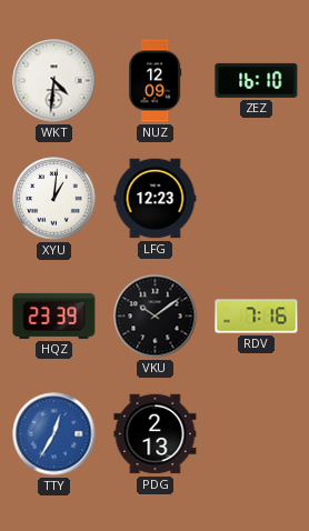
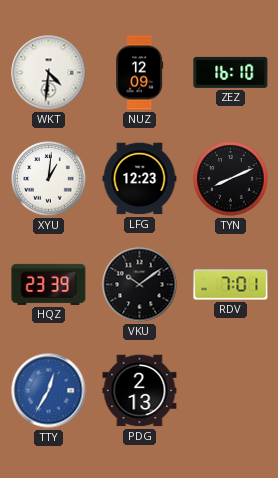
TYN: none -> 8:11
RDV: 7:16 -> 7:01
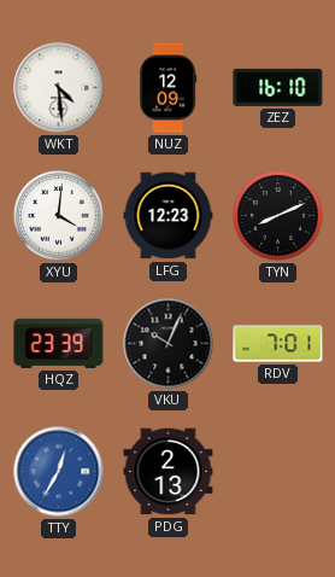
WKT: 4:31 -> 4:29
XYU: 1:01 -> 4:01
VKU: 10:09 -> 10:04
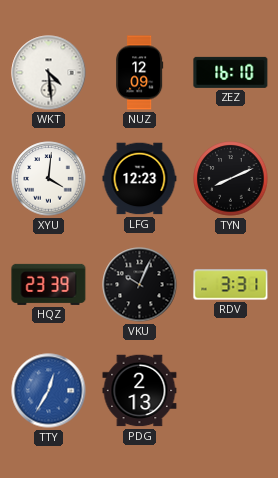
RDV: 7:01 -> 3:31
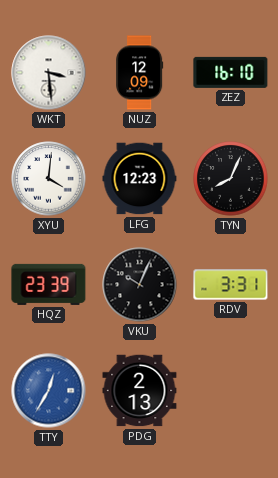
WKT: 4:29 -> 3:29
TYN: 8:11 -> 8:04
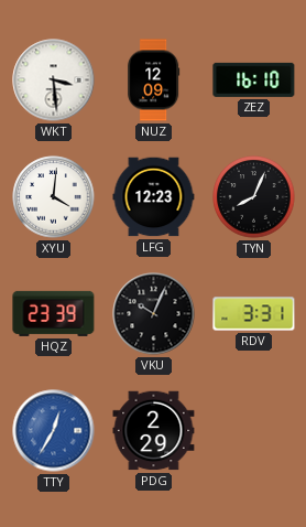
PDG: 2:13 -> 2:29
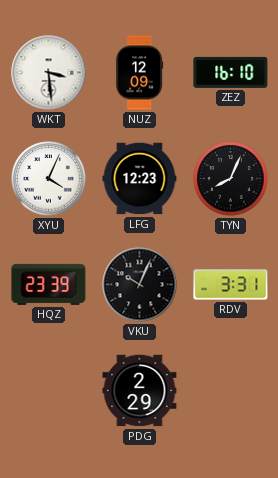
XYU: 4:01 -> 4:04
TTY: 12:35 -> none
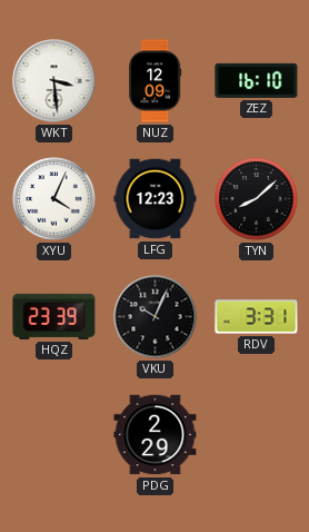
TYN: 8:04 -> 8:08
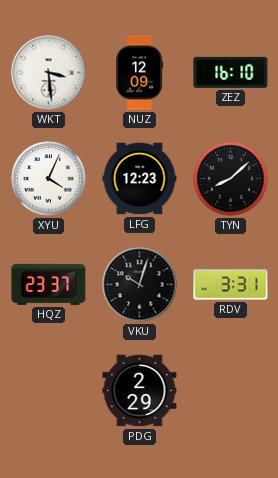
HQZ: 23:39 -> 23:37
VKU: 10:04 -> 10:03
